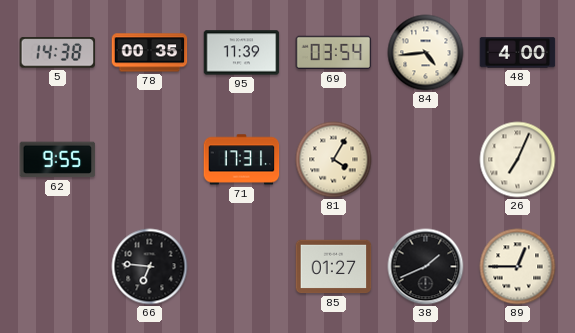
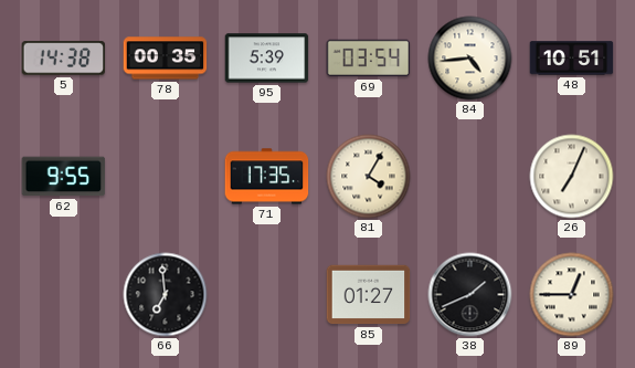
95: 11:39 -> 5:39
48: 4:00 -> 10:51
71: 17:31 -> 17:35
66: 6:46 -> 6:59
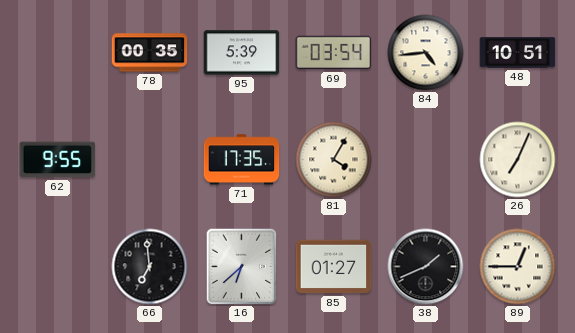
5: 14:38 -> none
16: none -> 6:38
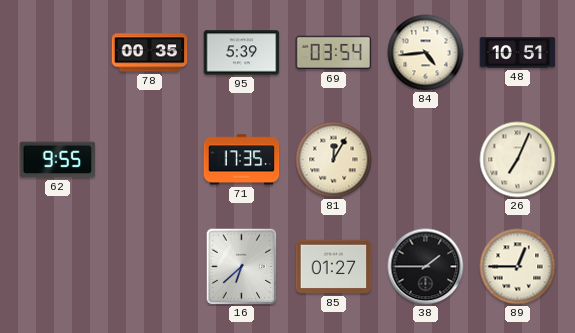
81: 4:05 -> 12:05
66: 6:59 -> none
38: 1:41 -> 1:45
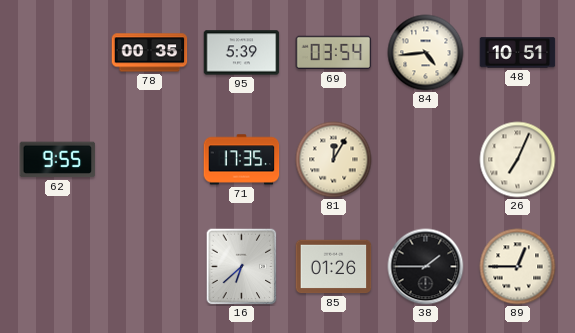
85: 01:27 -> 01:26
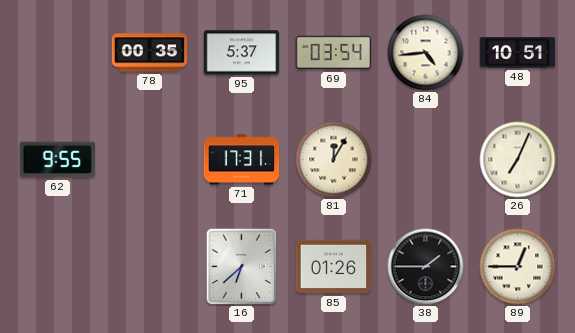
95: 5:39 -> 5:37
71: 17:35 -> 17:31
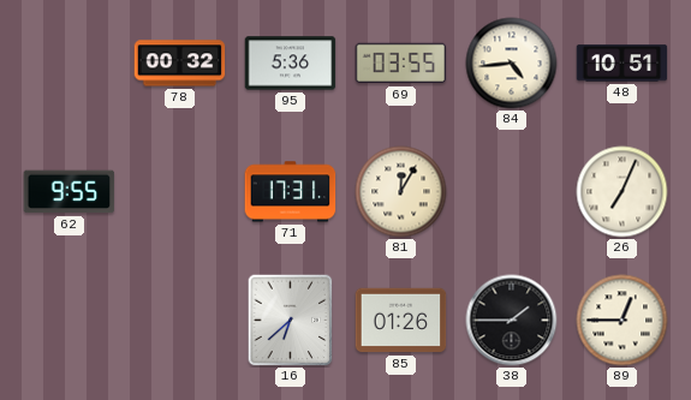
78: 00:35 -> 00:32
95: 5:37 -> 5:36
69: 03:54 -> 03:55
